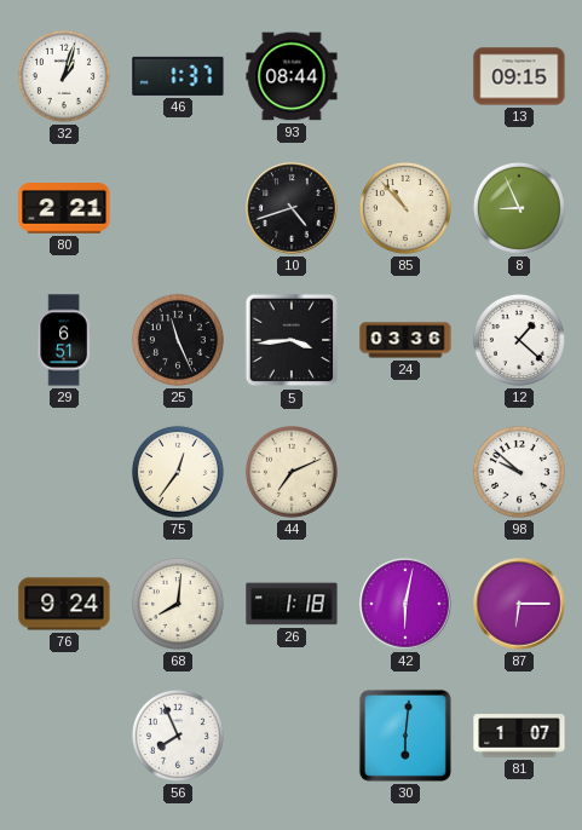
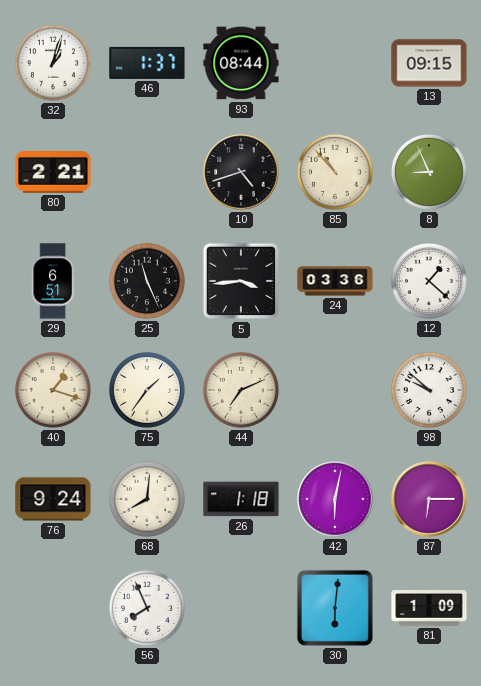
40: none -> 1:18
75: 12:36 -> 1:36
81: 1:07 -> 1:09
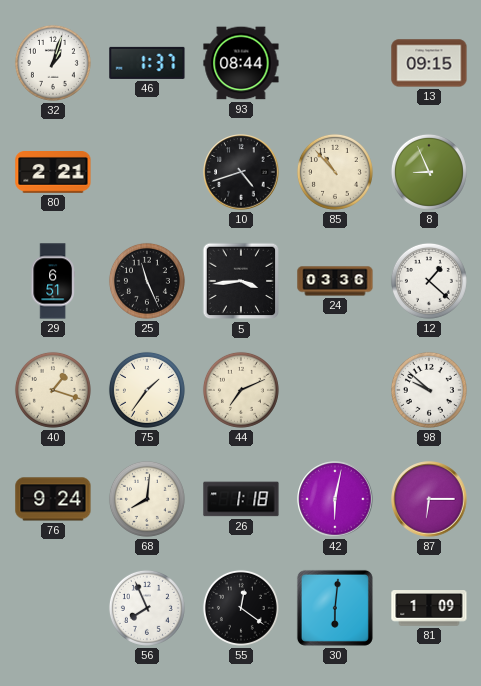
55: none -> 12:21
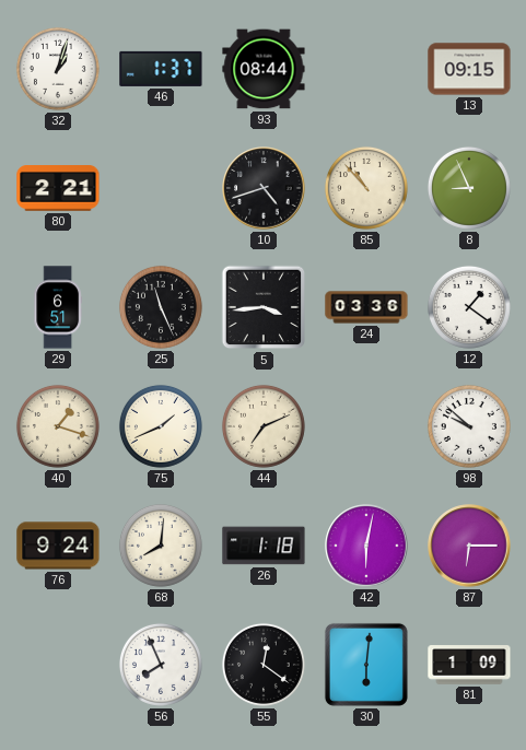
12: 1:22 -> 1:21
75: 1:36 -> 1:41
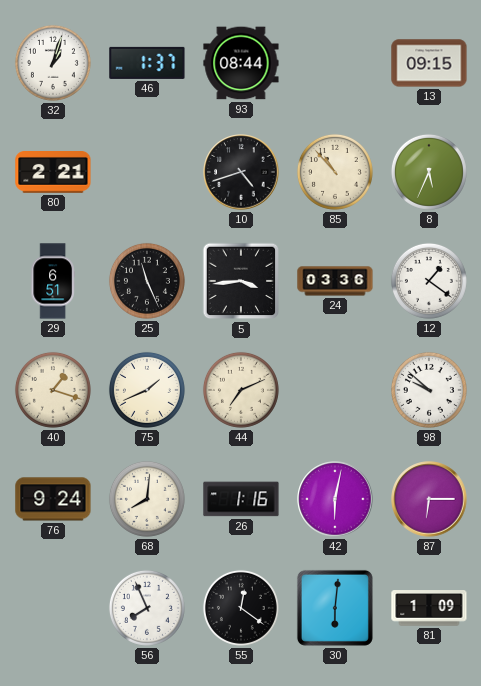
8: 8:56 -> 5:34
26: 1:18 -> 1:16
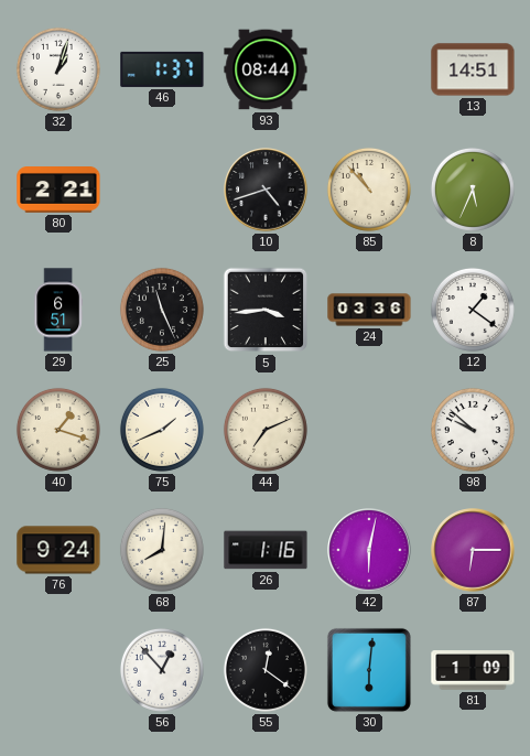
13: 09:15 -> 14:51
56: 7:56 -> 12:53
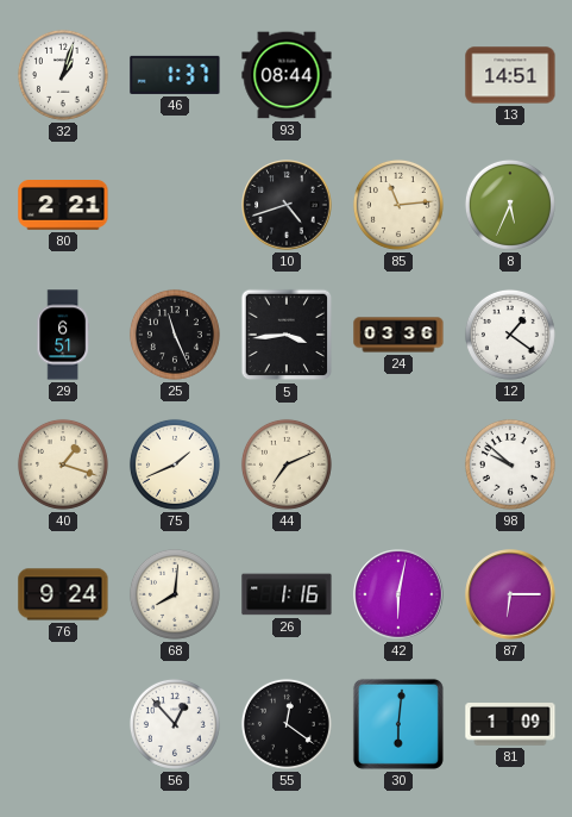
85: 10:53 -> 11:14
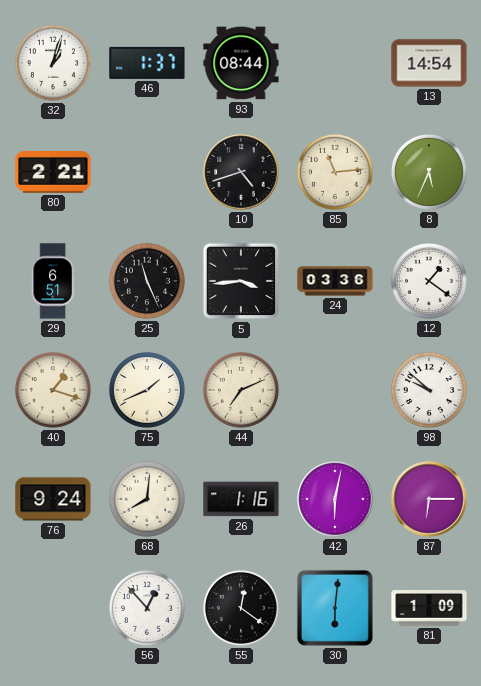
13: 14:51 -> 14:54
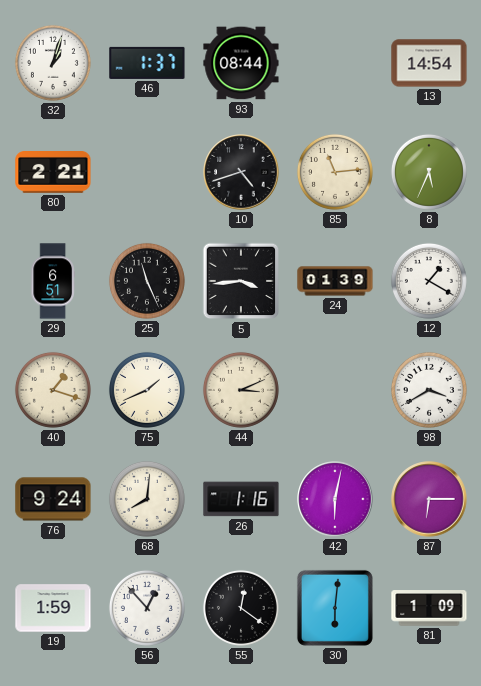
24: 03:36 -> 01:39
12: 1:21 -> 1:20
44: 7:11 -> 3:11
98: 9:52 -> 3:40
19: none -> 1:59
